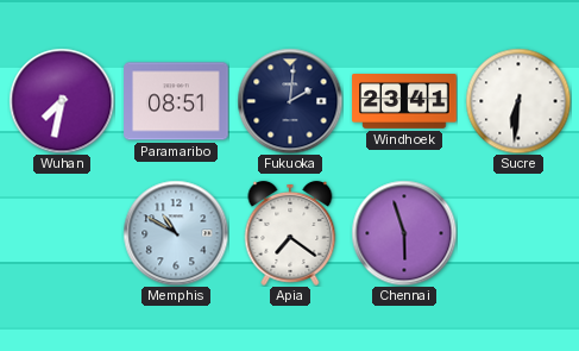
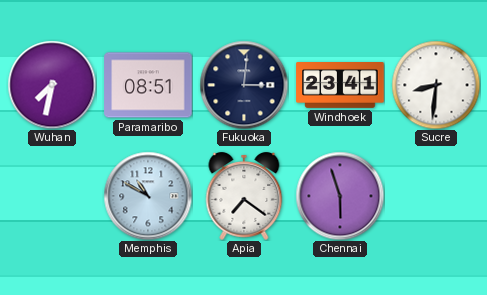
Fukuoka: 2:01 -> 3:01
Sucre: 6:31 -> 8:31
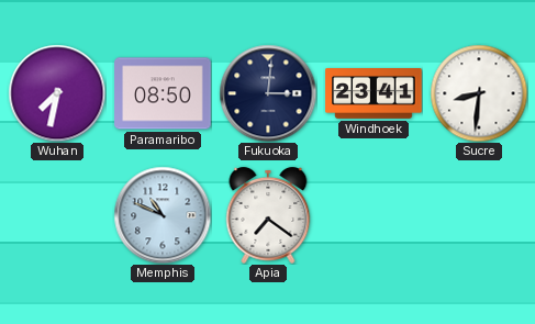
Paramaribo: 08:51 -> 08:50
Memphis: 10:50 -> 10:49
Chennai: 5:57 -> none
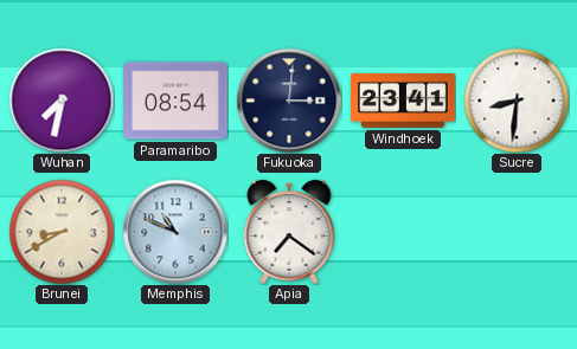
Paramaribo: 08:50 -> 08:54
Brunei: none -> 8:40
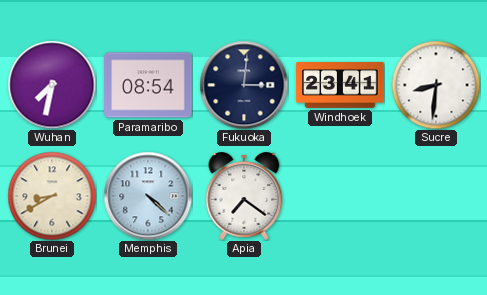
Memphis: 10:49 -> 4:22
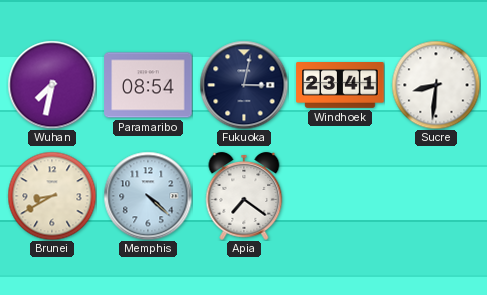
Fukuoka: 3:01 -> 3:02
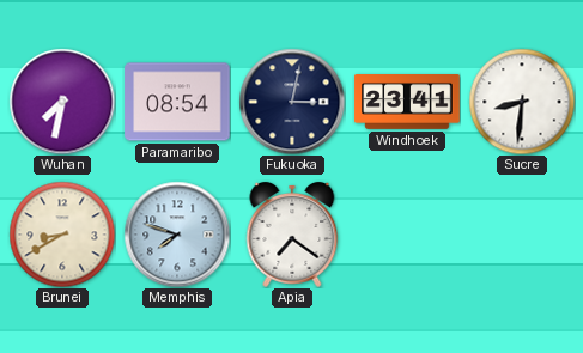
Memphis: 4:22 -> 7:48
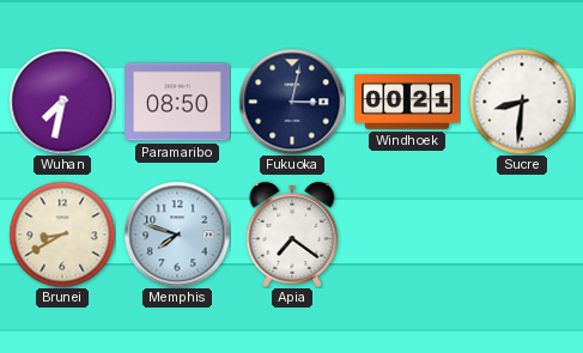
Paramaribo: 08:54 -> 08:50
Windhoek: 23:41 -> 00:21
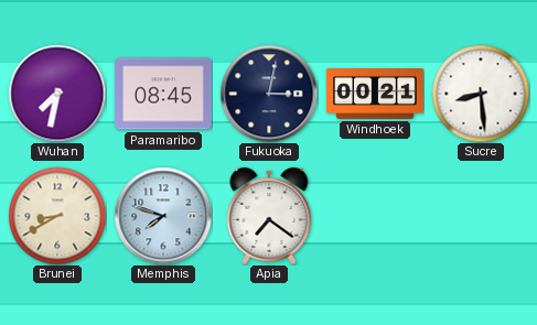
Paramaribo: 08:50 -> 08:45
Sucre: 8:31 -> 8:29
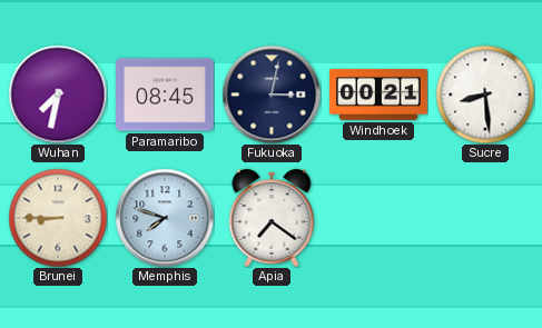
Brunei: 8:40 -> 8:45
